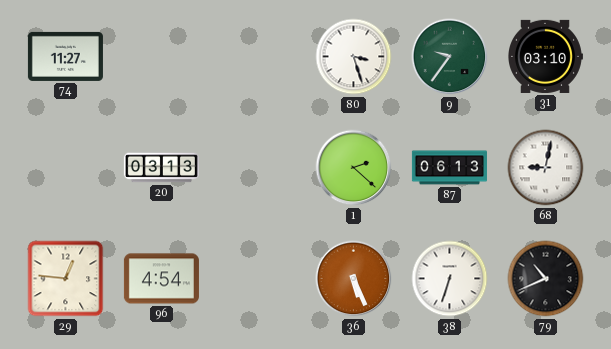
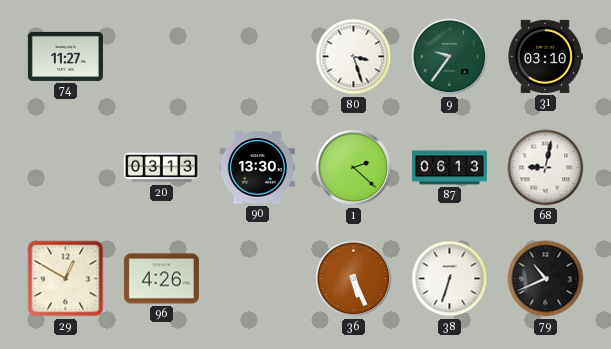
90: none -> 13:30
29: 12:46 -> 12:50
96: 4:54 -> 4:26
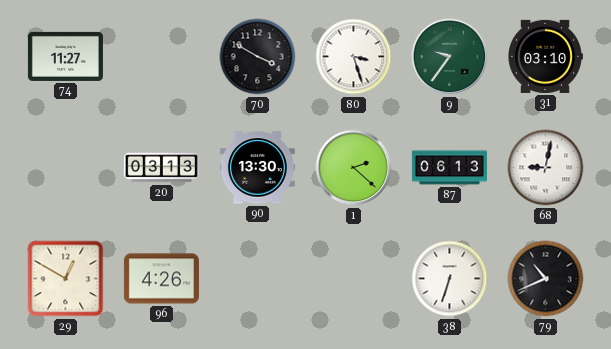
70: none -> 3:50
36: 5:26 -> none
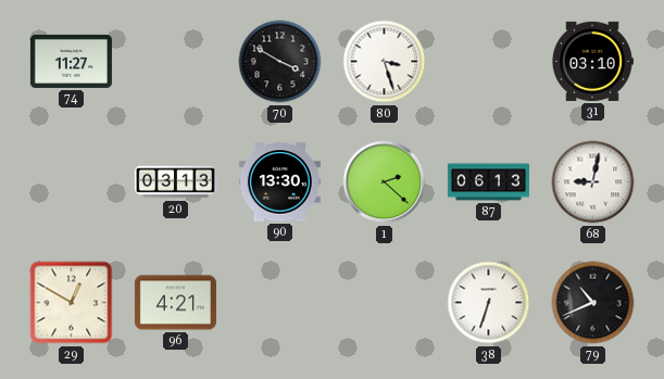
9: 9:36 -> none
96: 4:26 -> 4:21
